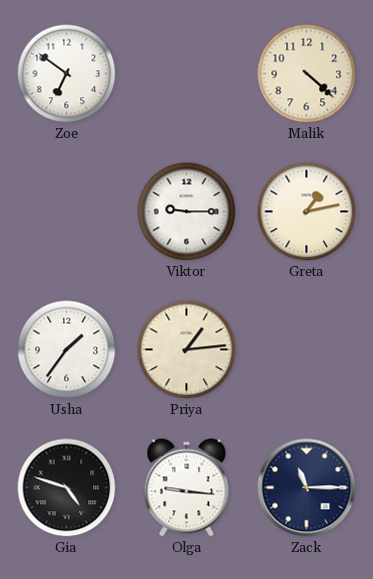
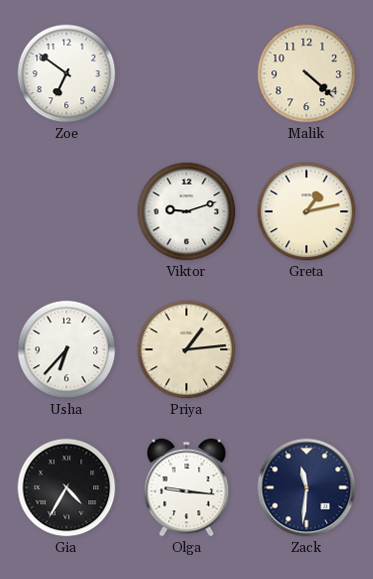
Viktor: 9:15 -> 9:12
Usha: 1:36 -> 6:37
Gia: 4:48 -> 4:35
Zack: 11:15 -> 11:31
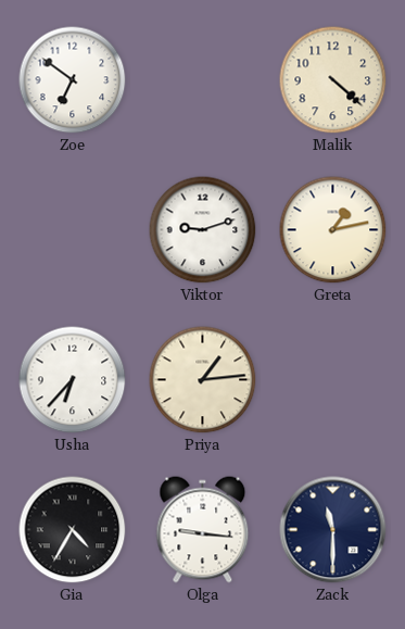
Zack: 11:31 -> 11:30
